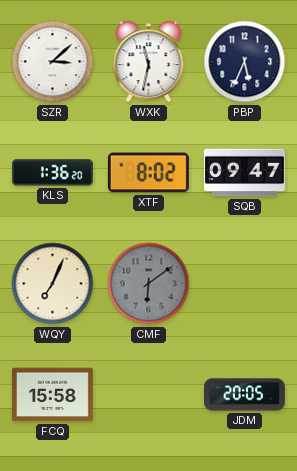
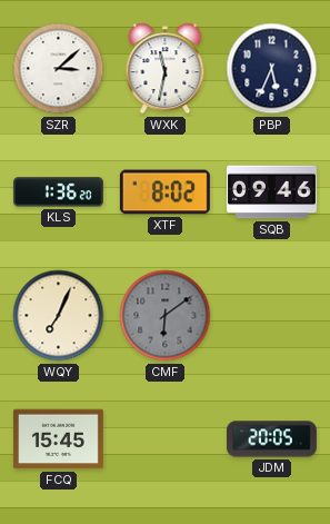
SQB: 09:47 -> 09:46
FCQ: 15:58 -> 15:45
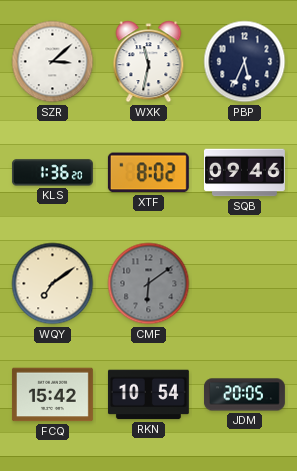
WQY: 7:04 -> 7:09
FCQ: 15:45 -> 15:42
RKN: none -> 10:54
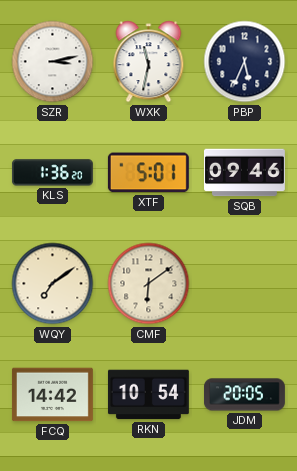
SZR: 3:08 -> 3:13
XTF: 8:02 -> 5:01
CMF dial: grey -> cream
FCQ: 15:42 -> 14:42
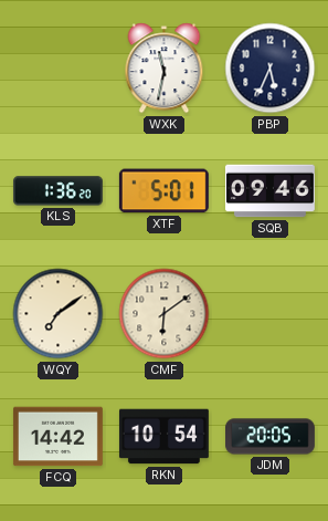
SZR: 3:13 -> none
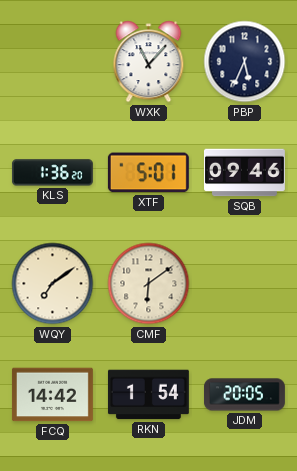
WXK: 11:32 -> 11:07
RKN: 10:54 -> 1:54
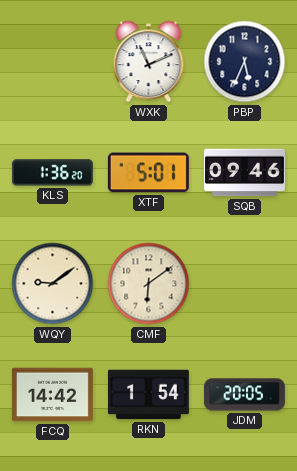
WXK: 11:07 -> 11:11
WQY: 7:09 -> 9:09
